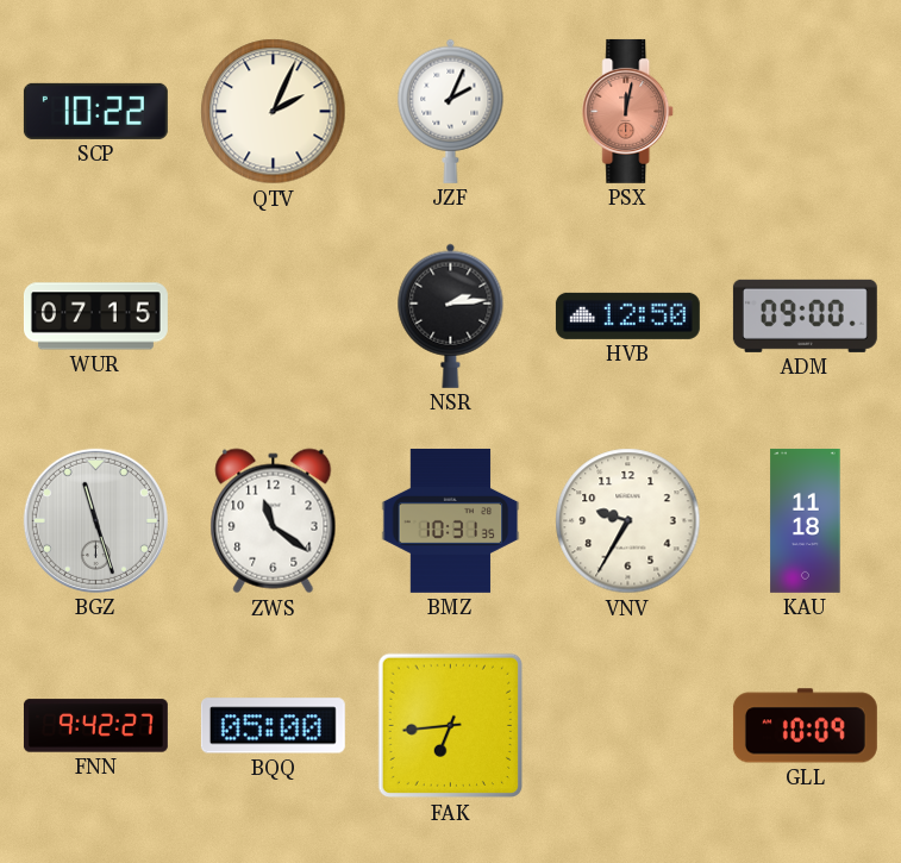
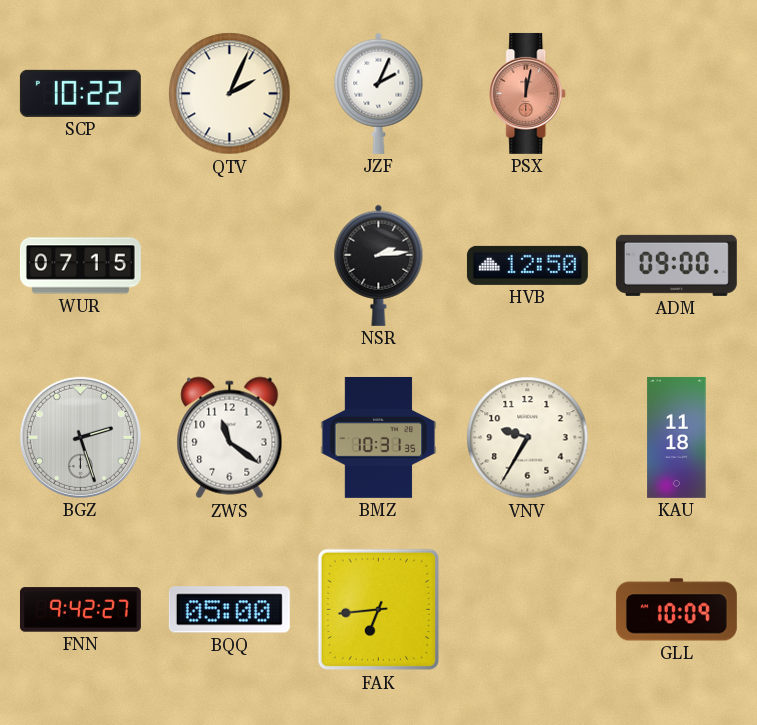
BGZ: 11:27 -> 2:27
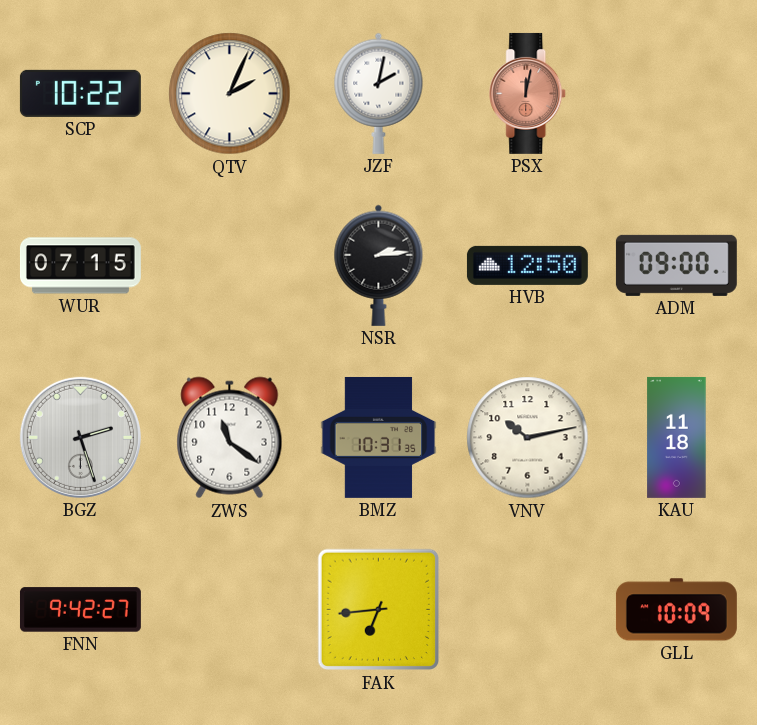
JZF: 2:04 -> 2:02
VNV: 9:35 -> 10:13
BQQ: 05:00 -> none
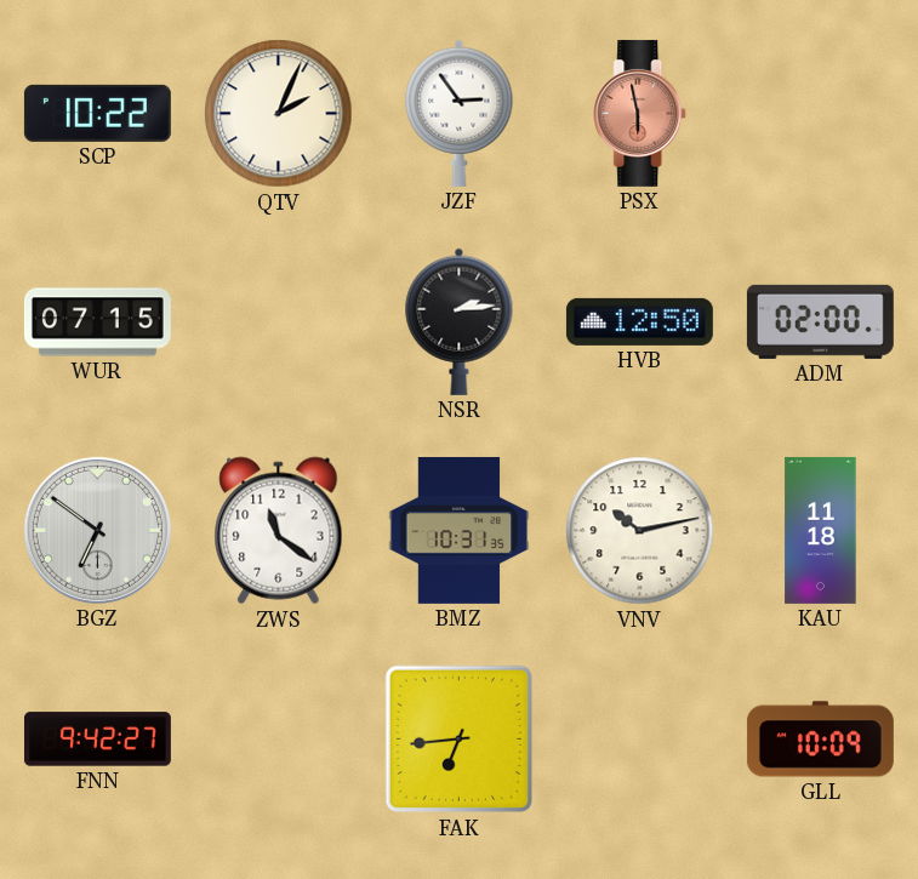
JZF: 2:02 -> 2:54
PSX: 12:02 -> 5:58
ADM: 09:00 -> 02:00
BGZ: 2:27 -> 6:51
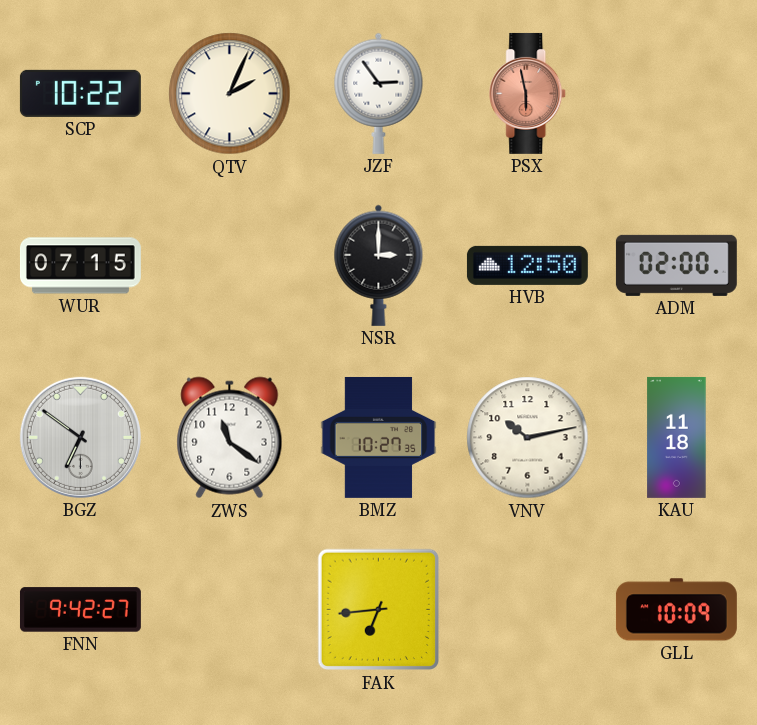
NSR: 2:14 -> 3:00
BMZ: 10:31 -> 10:27
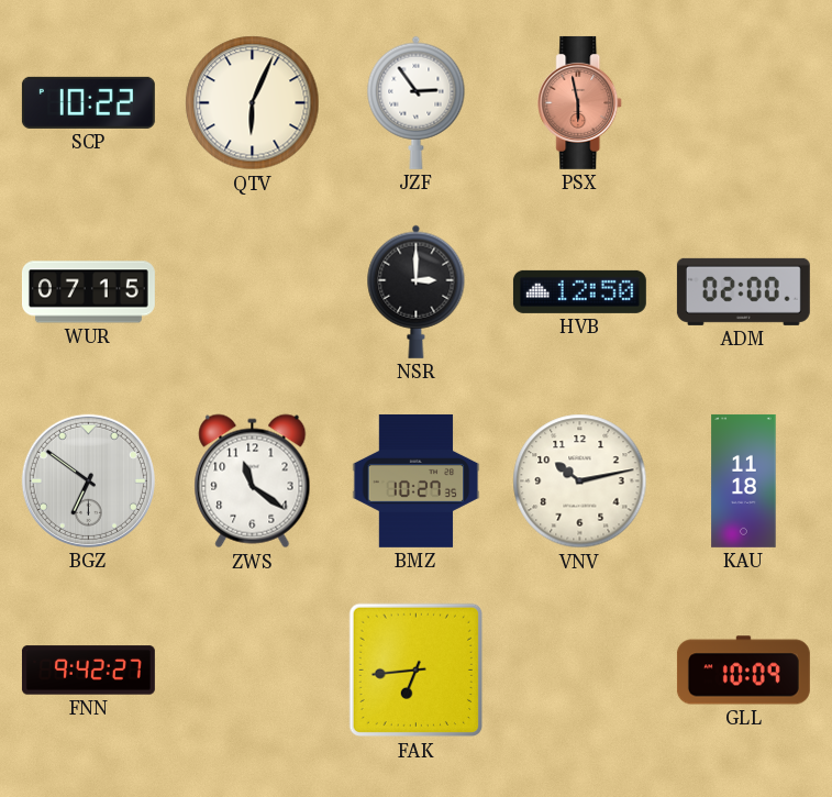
QTV: 2:04 -> 6:04
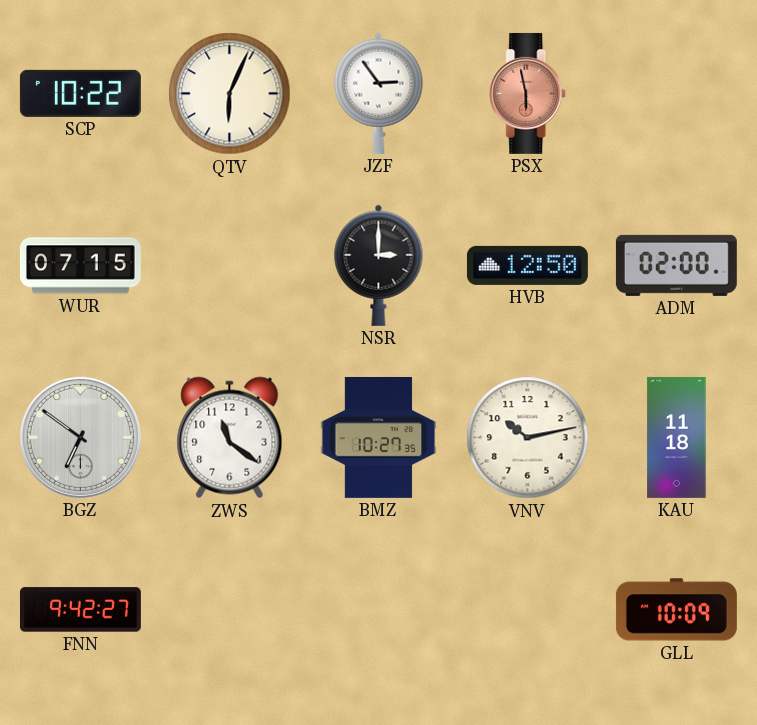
FAK: 6:44 -> none
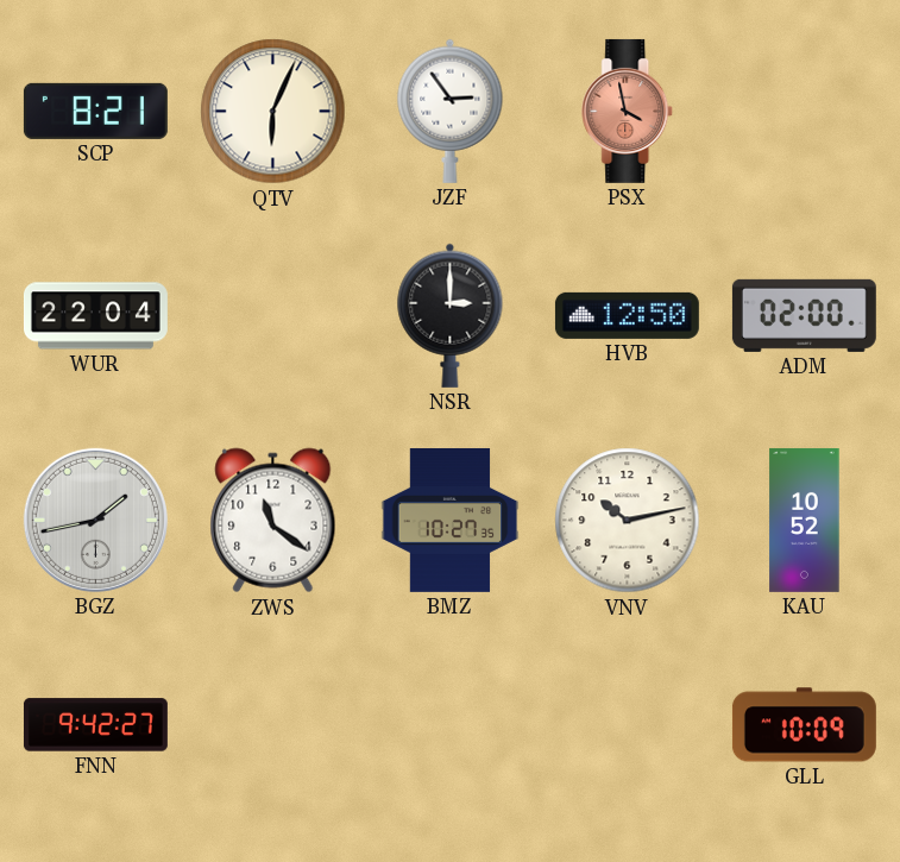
SCP: 10:22 -> 8:21
PSX: 5:58 -> 3:58
WUR: 07:15 -> 22:04
BGZ: 6:51 -> 1:43
KAU: 11:18 -> 10:52
